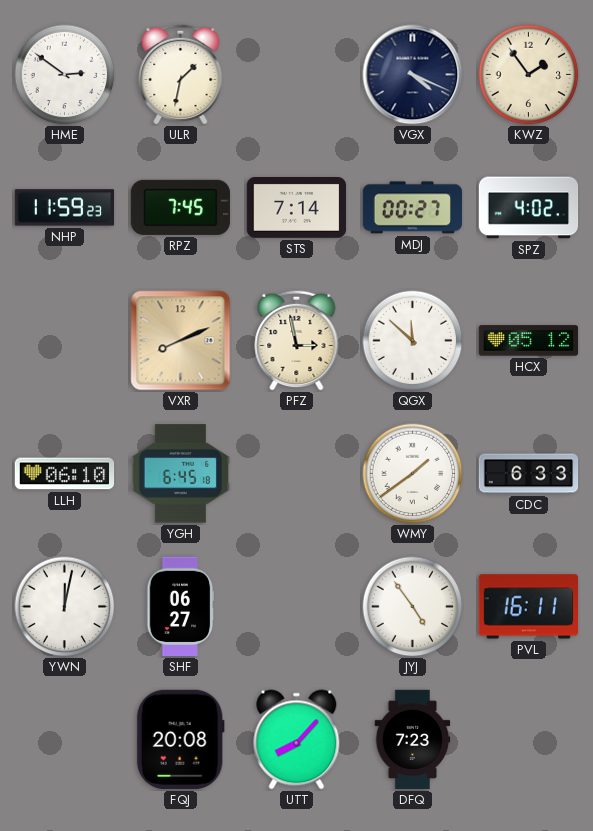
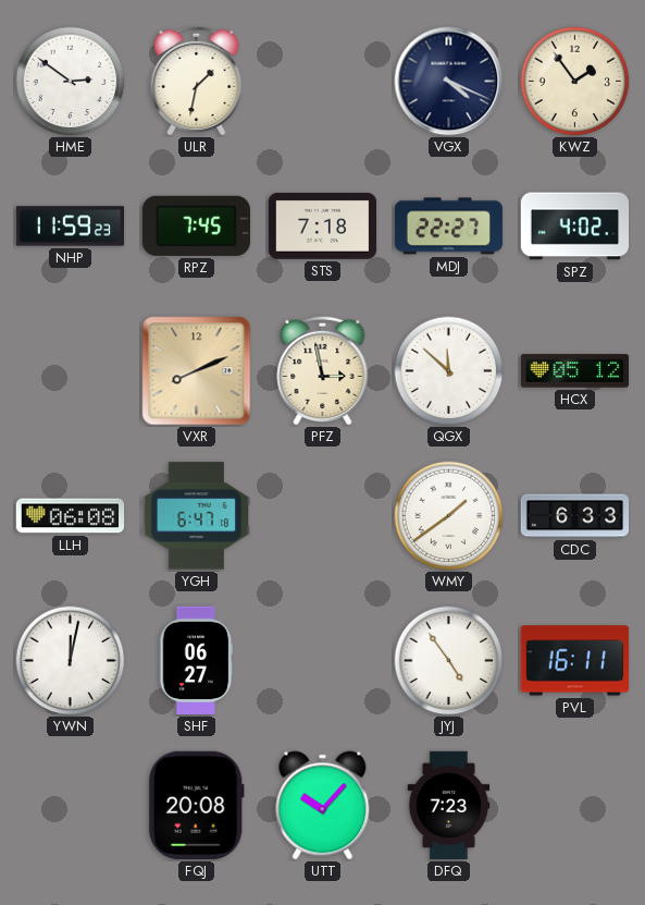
STS: 7:14 -> 7:18
MDJ: 00:27 -> 22:27
LLH: 06:10 -> 06:08
YGH: 6:45 -> 6:47
UTT: 8:07 -> 10:07
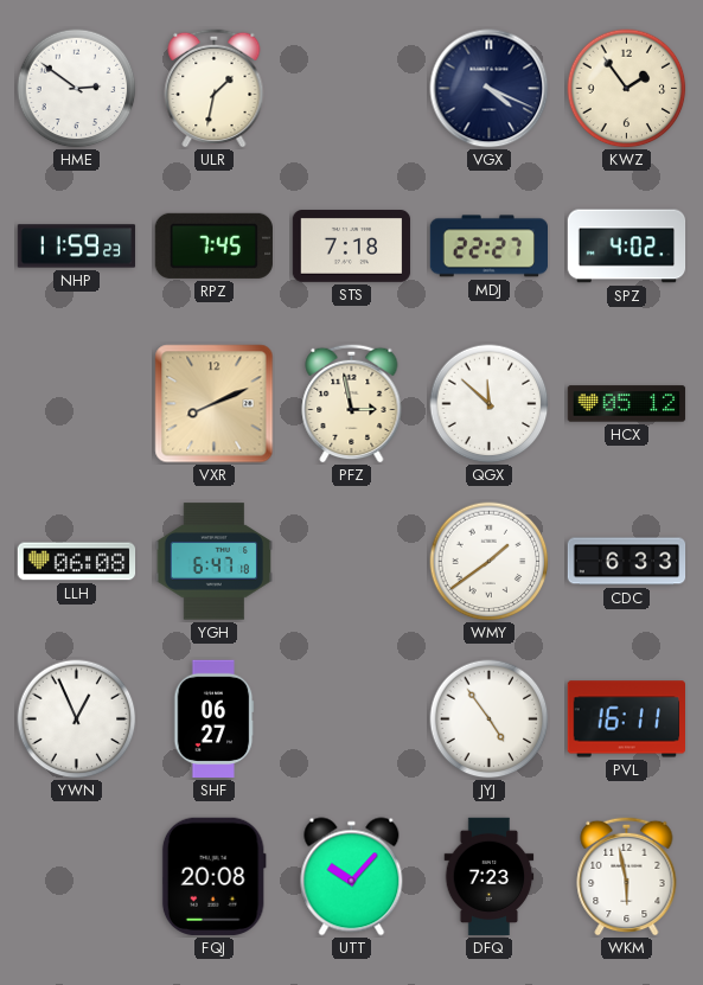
YWN: 12:02 -> 12:56
WKM: none -> 5:58
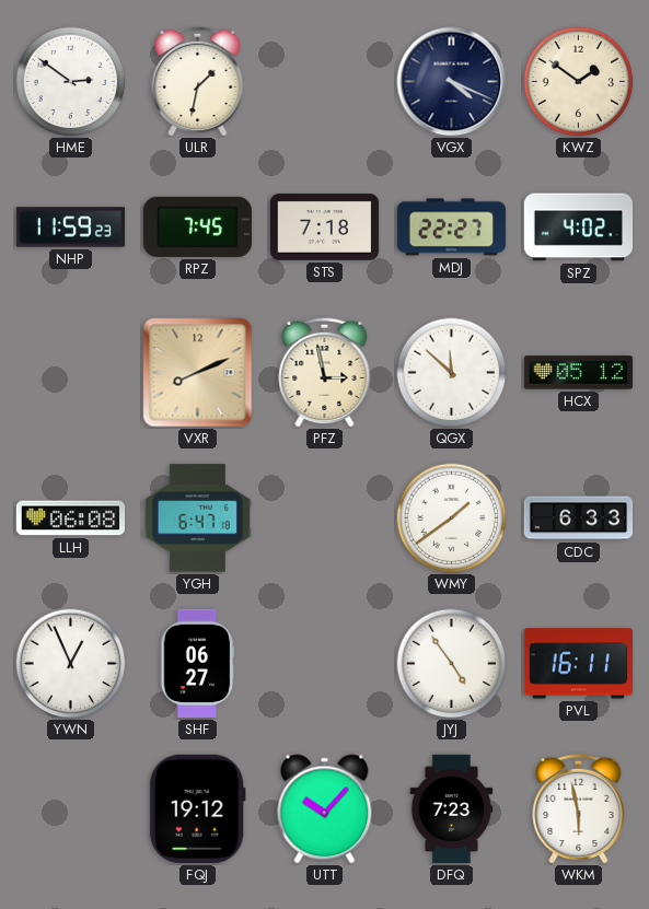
KWZ: 1:54 -> 1:51
FQJ: 20:08 -> 19:12
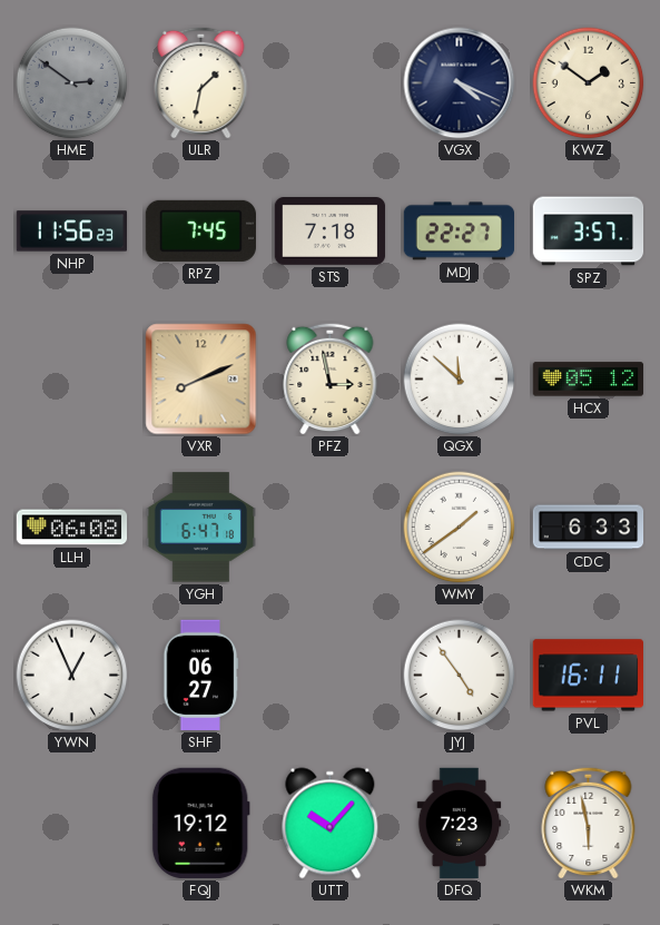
HME dial: white -> grey
NHP: 11:59 -> 11:56
SPZ: 4:02 -> 3:57
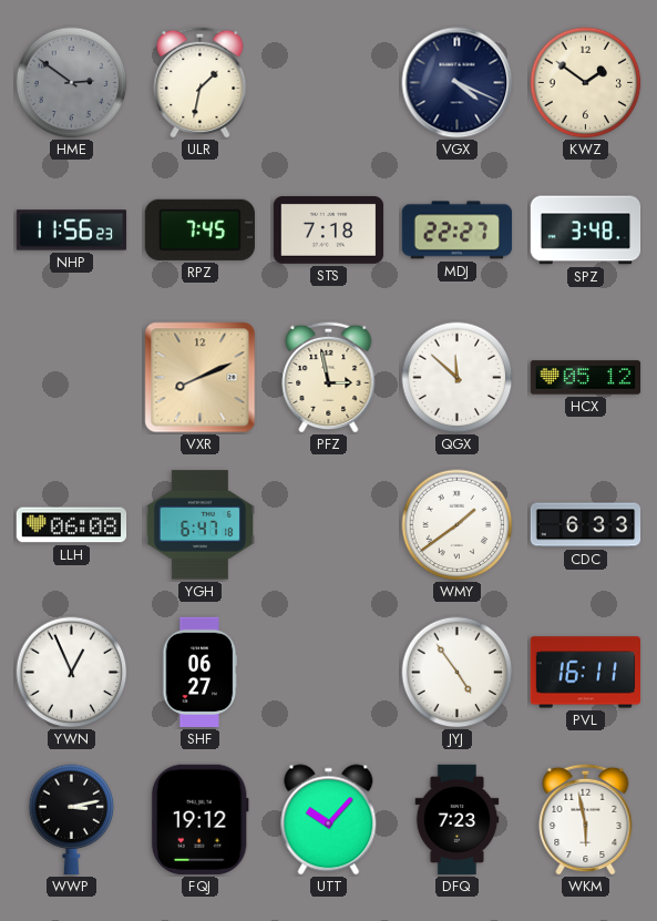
SPZ: 3:57 -> 3:48
WWP: none -> 3:13
